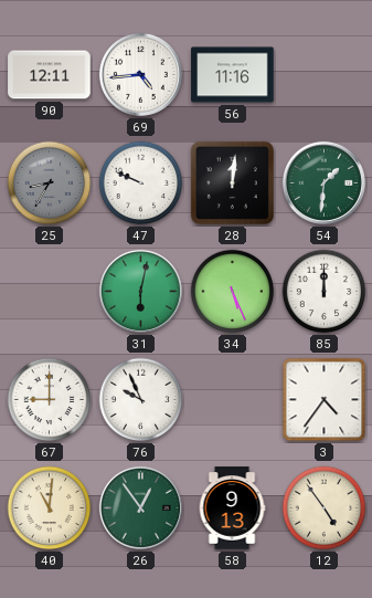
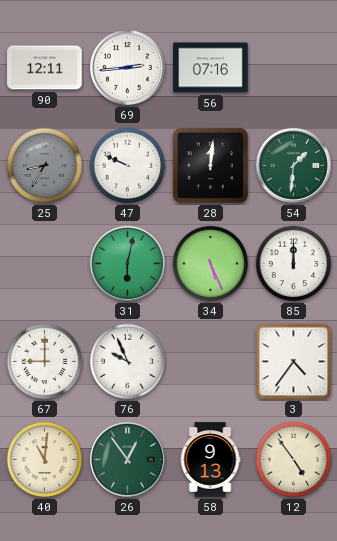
69: 4:44 -> 2:44
56: 11:16 -> 07:16
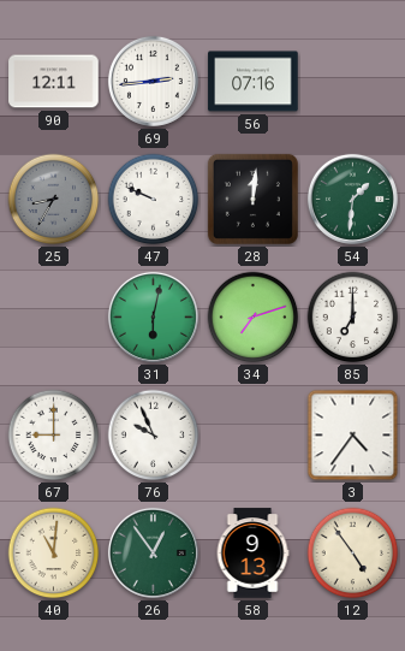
34: 5:26 -> 7:12
85: 12:00 -> 7:00
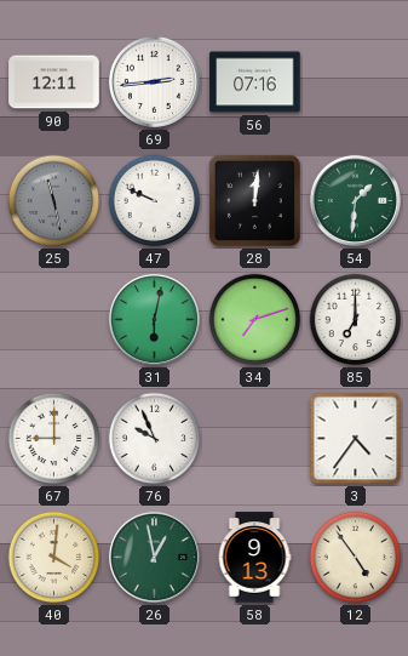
25: 8:35 -> 11:28
40: 11:01 -> 4:01
26: 12:54 -> 12:58
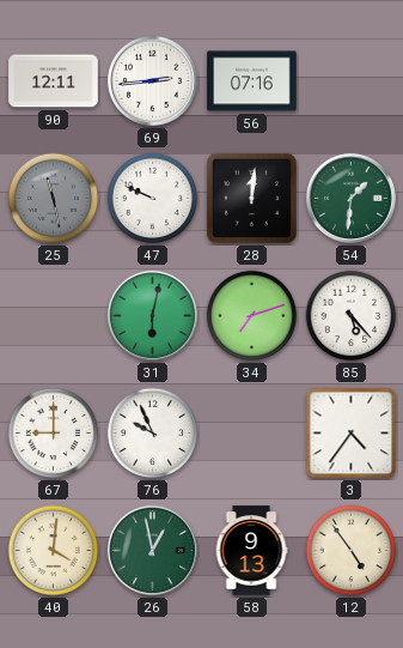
85: 7:00 -> 5:23
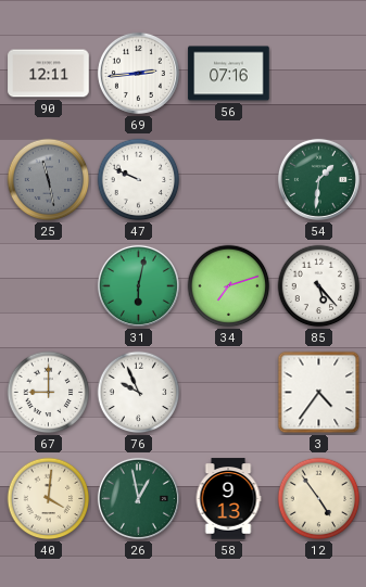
28: 12:01 -> none
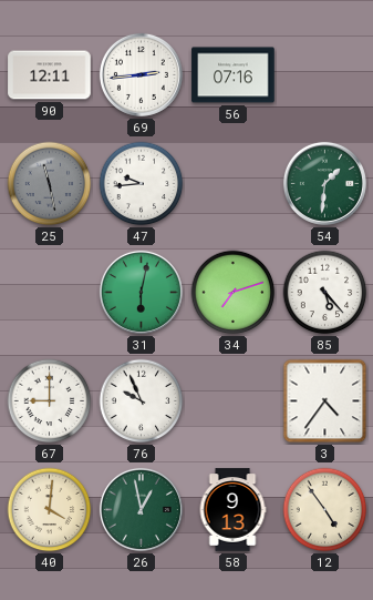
47: 9:49 -> 9:44
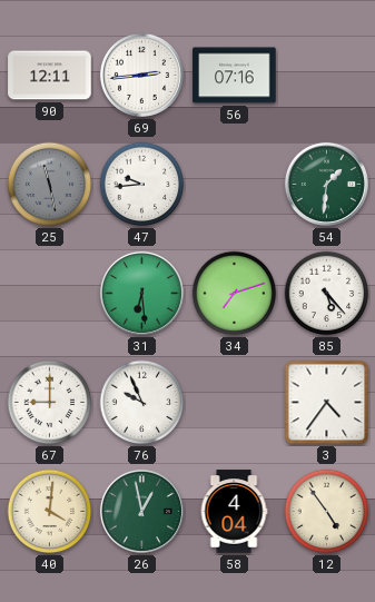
31: 6:02 -> 6:29
58: 9:13 -> 4:04
